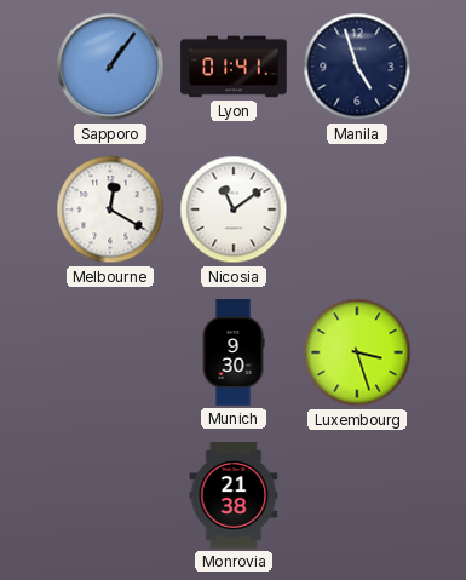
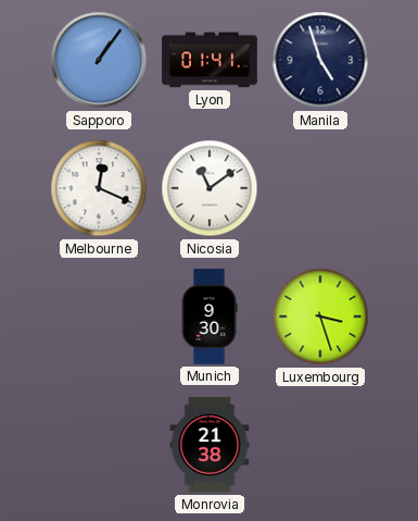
Melbourne: 12:20 -> 12:19
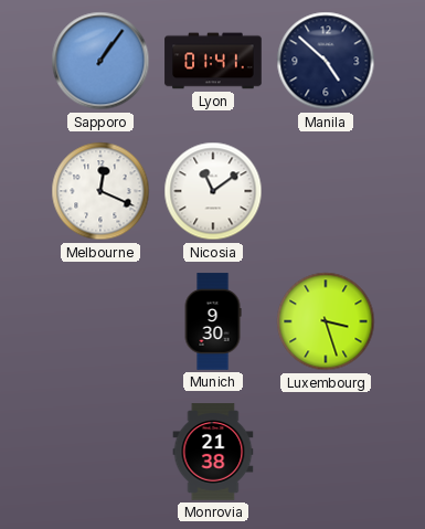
Manila: 4:57 -> 4:52
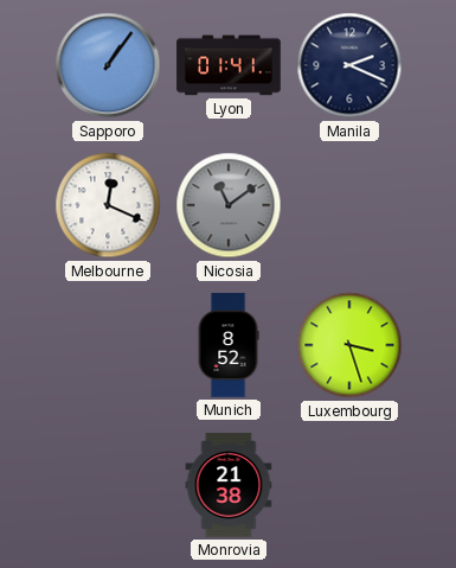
Manila: 4:52 -> 2:19
Nicosia dial: white -> grey
Munich: 9:30 -> 8:52
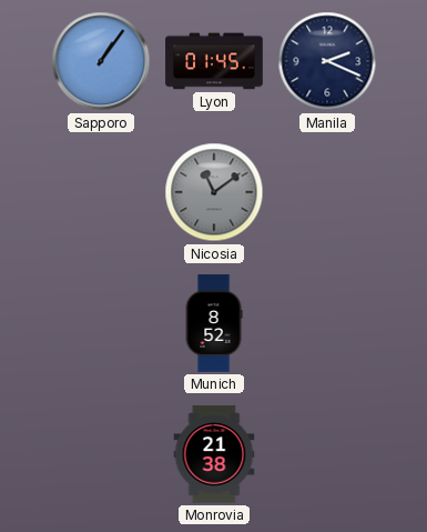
Lyon: 01:41 -> 01:45
Melbourne: 12:19 -> none
Luxembourg: 3:27 -> none
